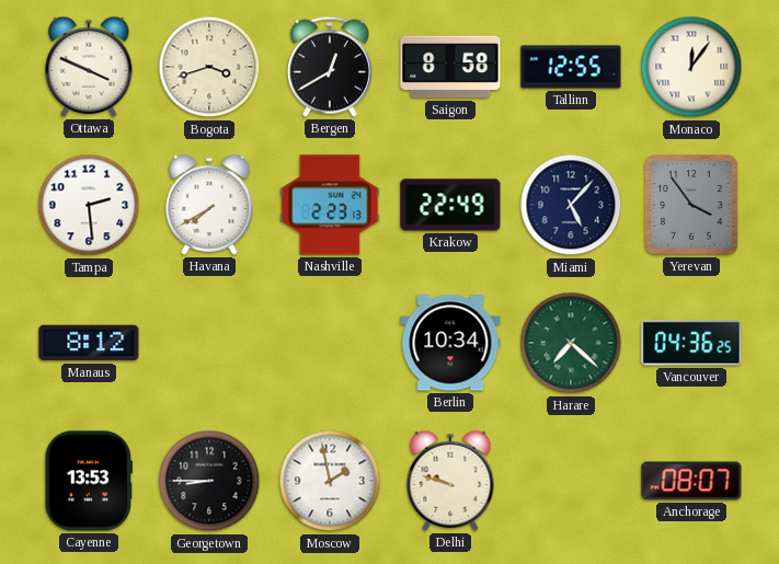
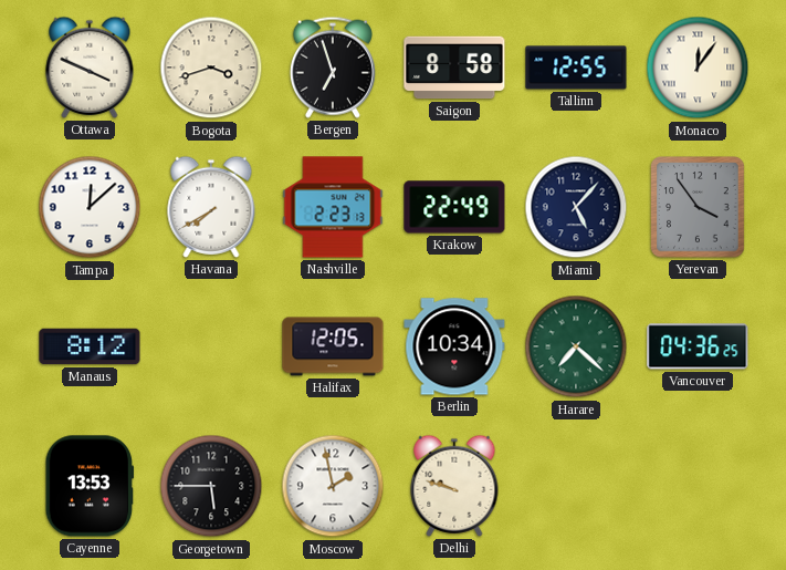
Bergen: 12:40 -> 6:57
Tampa: 2:29 -> 12:08
Halifax: none -> 12:05
Georgetown: 8:45 -> 5:45
Anchorage: 08:07 -> none
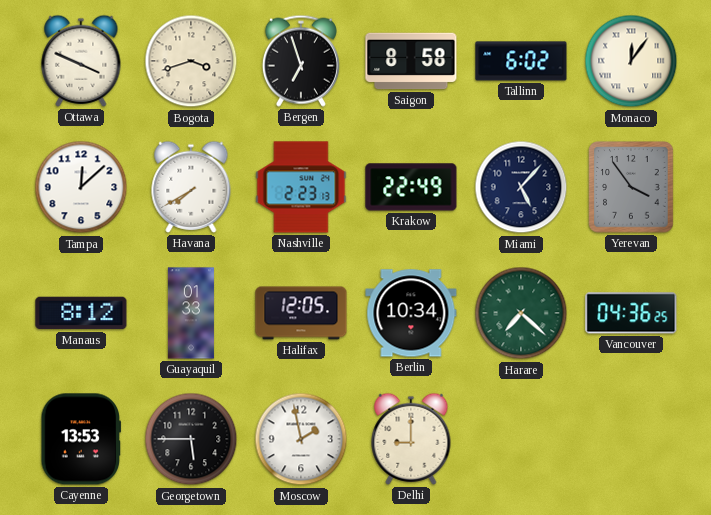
Tallinn: 12:55 -> 6:02
Guayaquil: none -> 01:33
Delhi: 9:48 -> 9:00
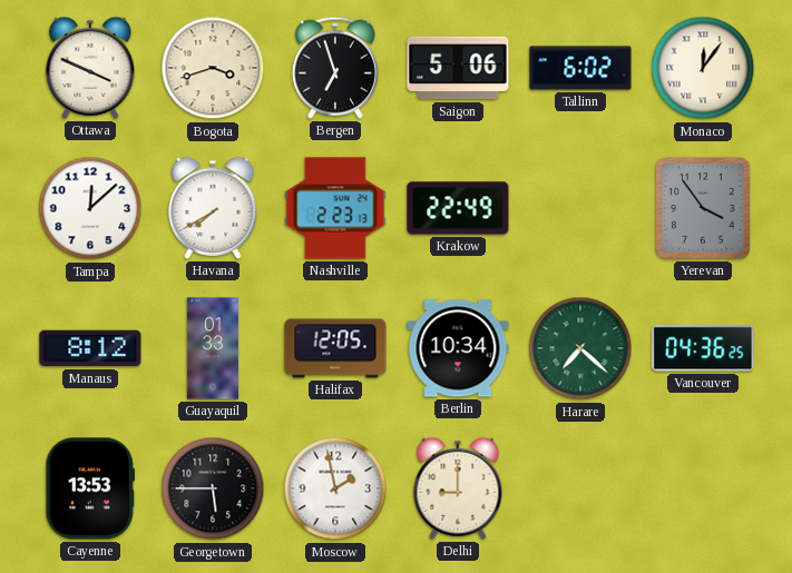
Saigon: 8:58 -> 5:06
Miami: 5:07 -> none
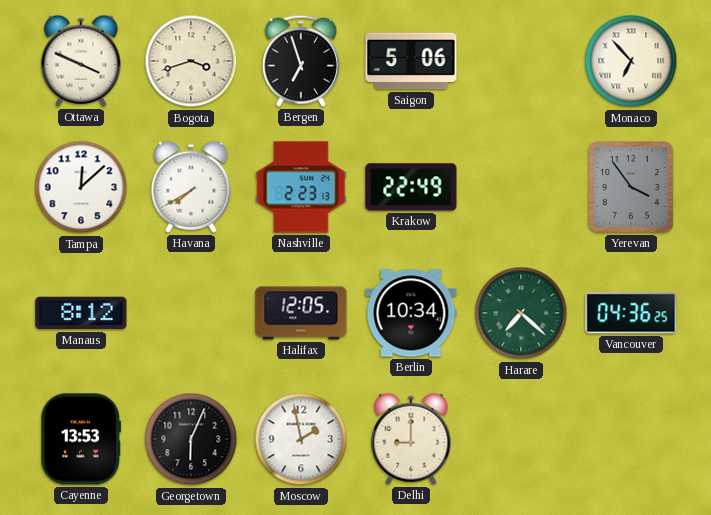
Tallinn: 6:02 -> none
Monaco: 12:06 -> 6:53
Guayaquil: 01:33 -> none
Georgetown: 5:45 -> 6:04
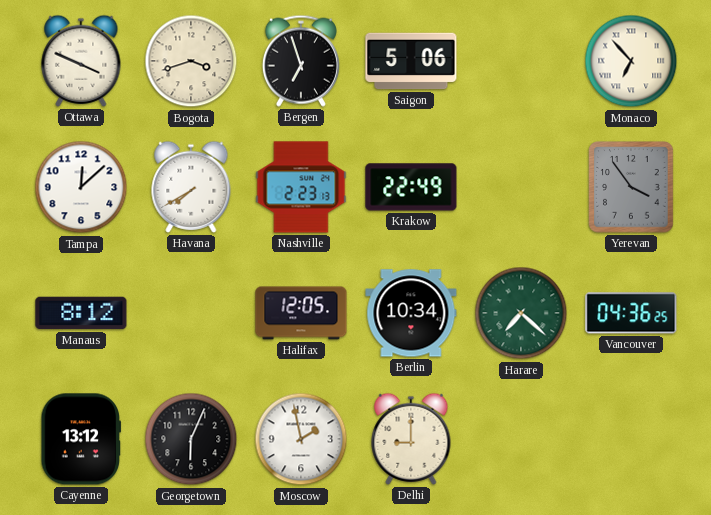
Cayenne: 13:53 -> 13:12
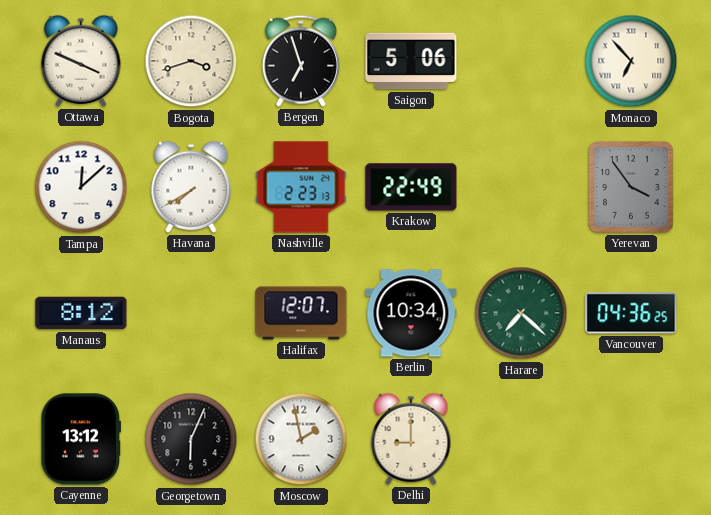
Halifax: 12:05 -> 12:07
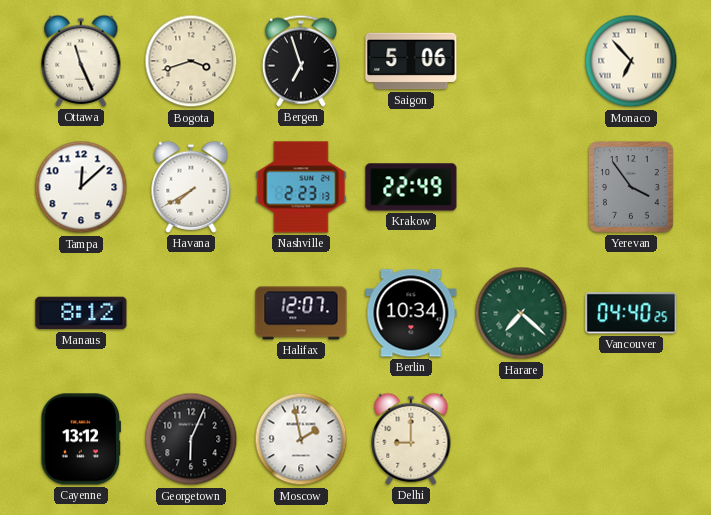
Ottawa: 3:49 -> 11:26
Vancouver: 04:36 -> 04:40
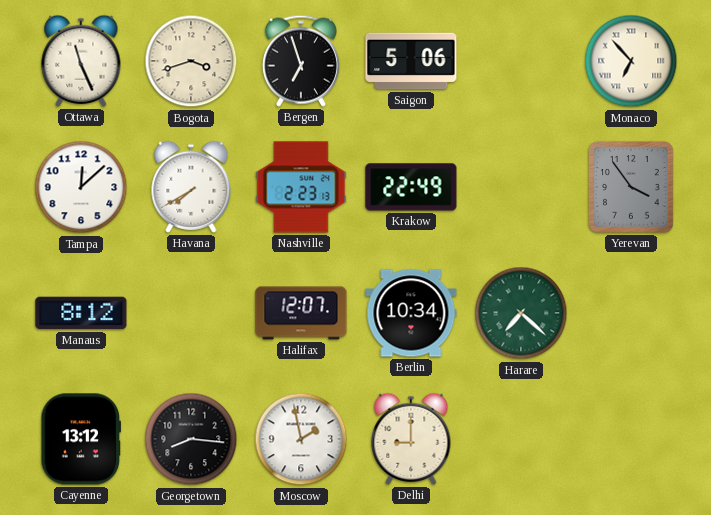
Vancouver: 04:40 -> none
Georgetown: 6:04 -> 8:16
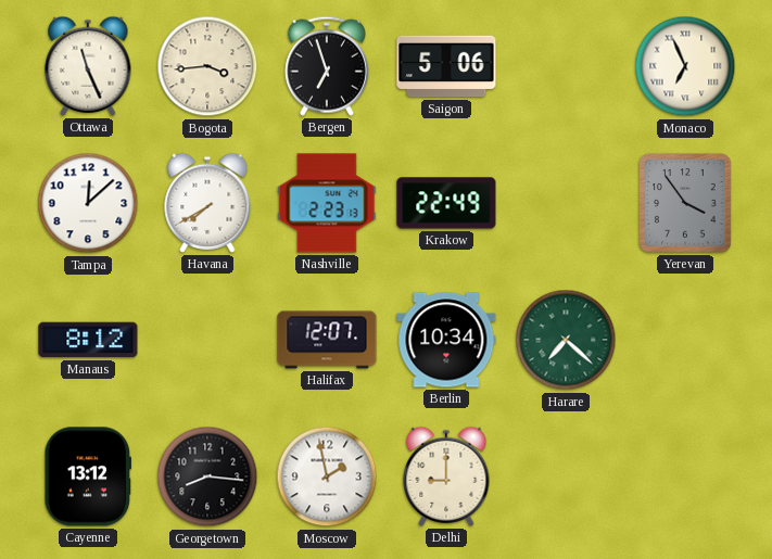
Bogota: 3:42 -> 3:44
Monaco: 6:53 -> 6:56
